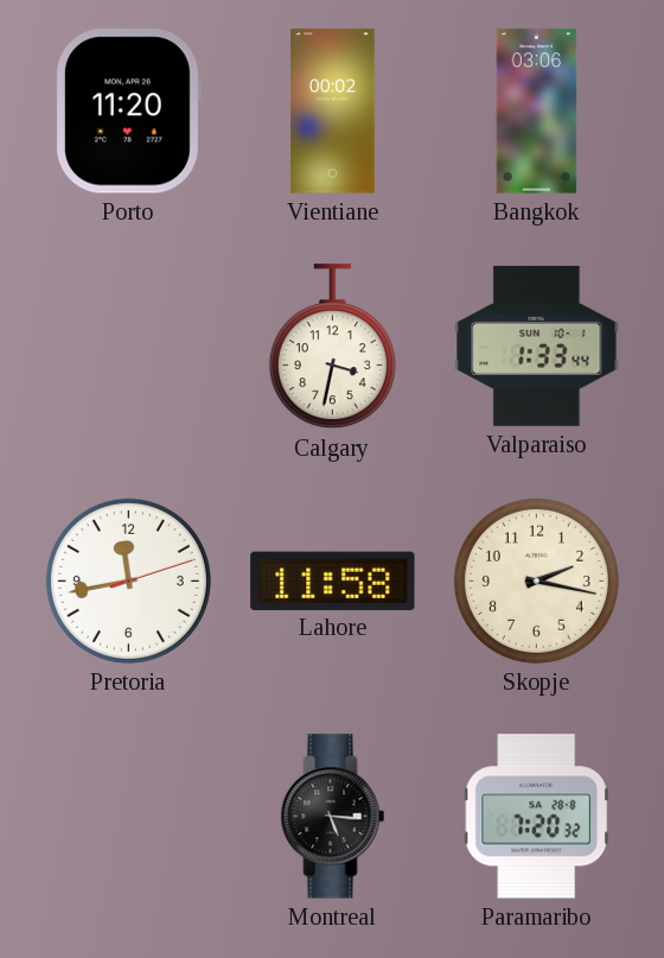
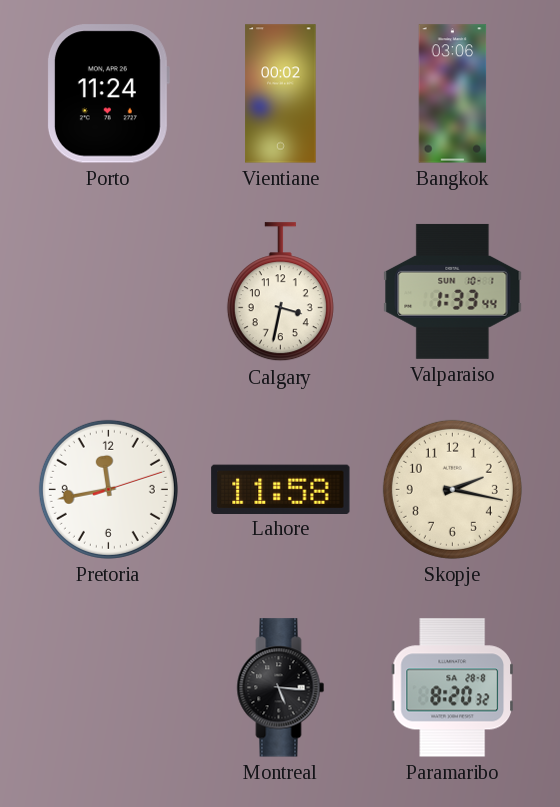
Porto: 11:20 -> 11:24
Paramaribo: 7:20 -> 8:20
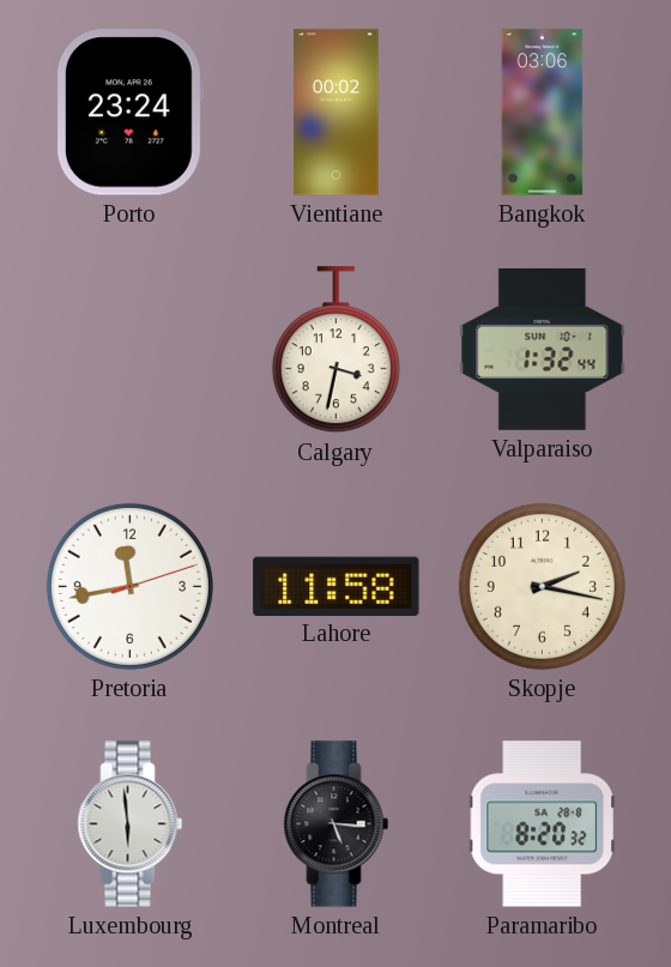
Porto: 11:24 -> 23:24
Valparaiso: 1:33 -> 1:32
Luxembourg: none -> 5:59
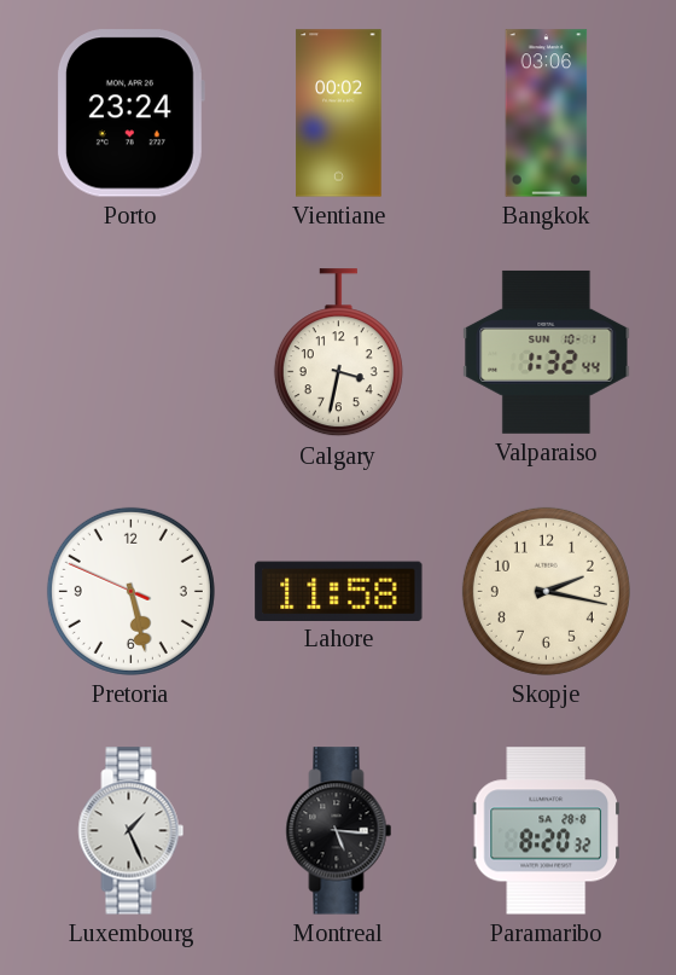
Pretoria: 11:43 -> 5:27
Luxembourg: 5:59 -> 1:26
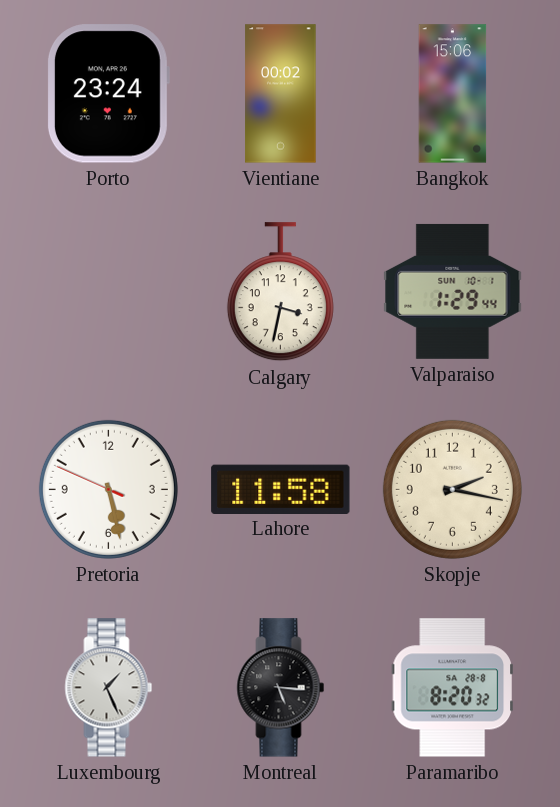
Bangkok: 03:06 -> 15:06
Valparaiso: 1:32 -> 1:29
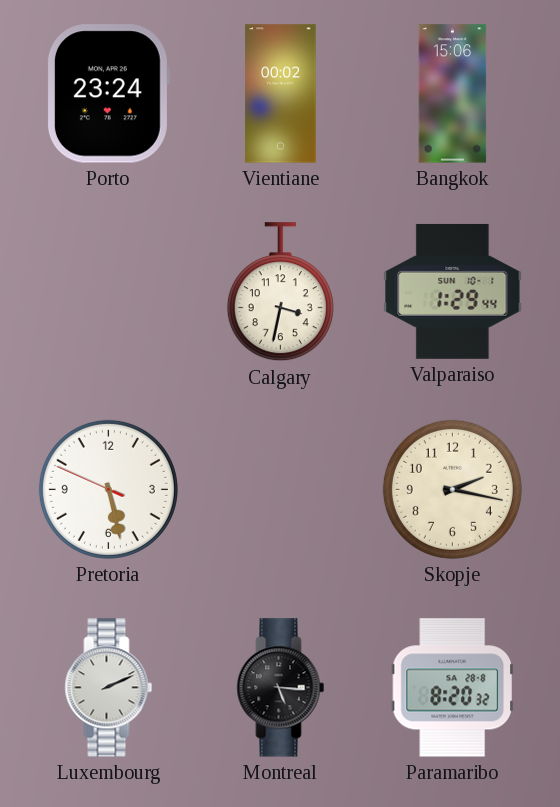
Lahore: 11:58 -> none
Luxembourg: 1:26 -> 2:11
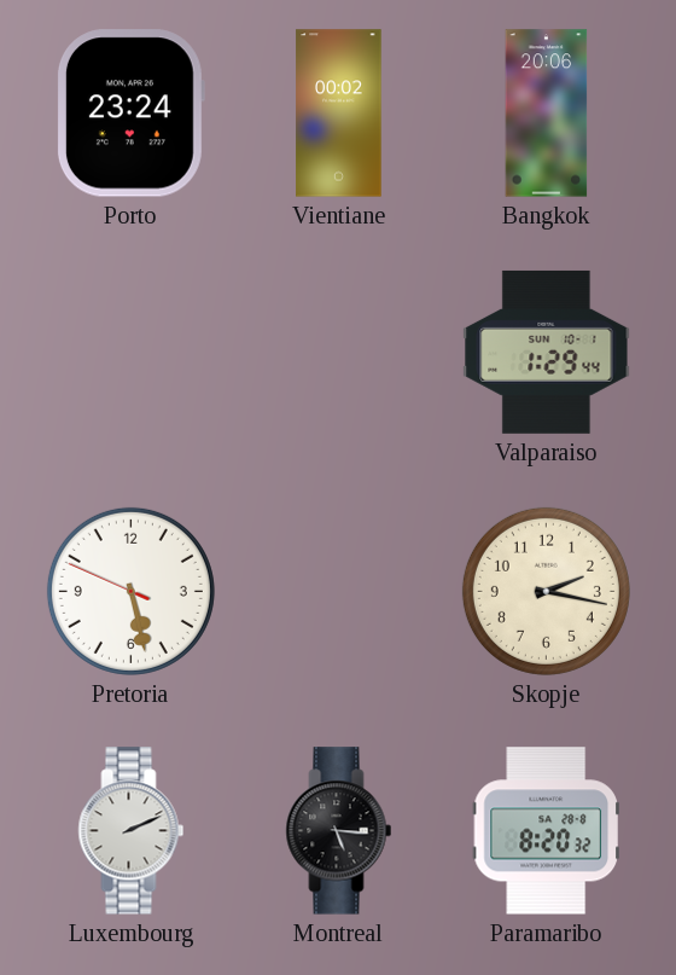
Bangkok: 15:06 -> 20:06
Calgary: 3:32 -> none
